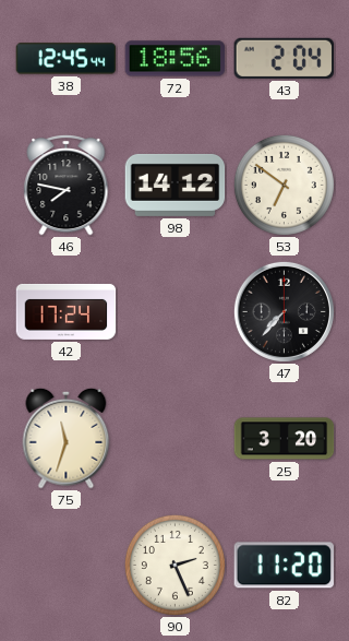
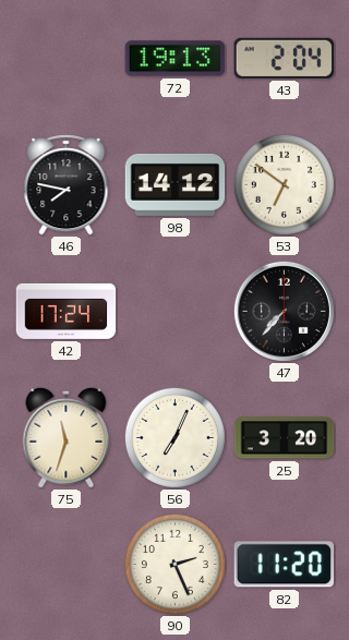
38: 12:45 -> none
72: 18:56 -> 19:13
56: none -> 7:04
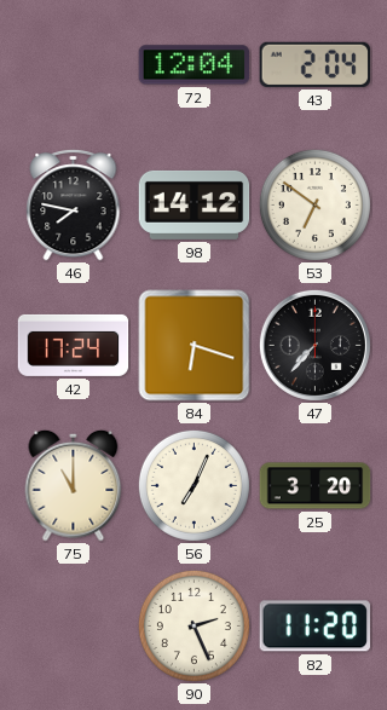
72: 19:13 -> 12:04
84: none -> 6:18
75: 11:33 -> 11:00
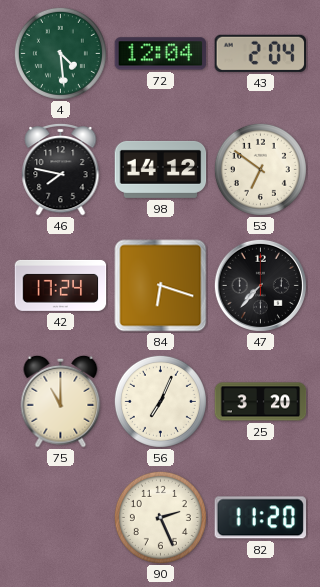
4: none -> 4:29
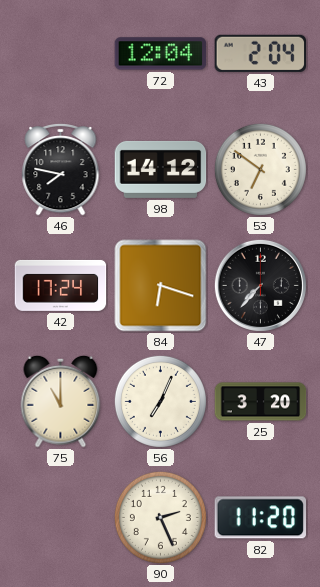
4: 4:29 -> none
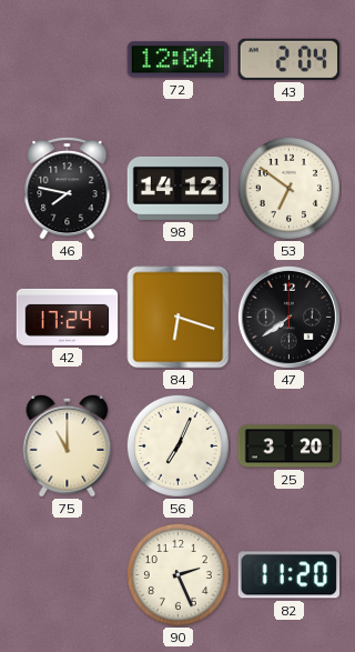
47: 7:37 -> 7:39
